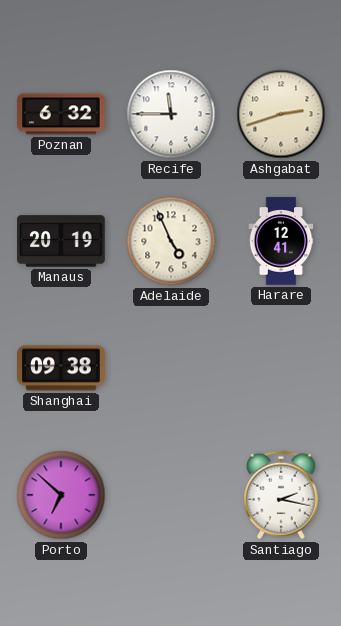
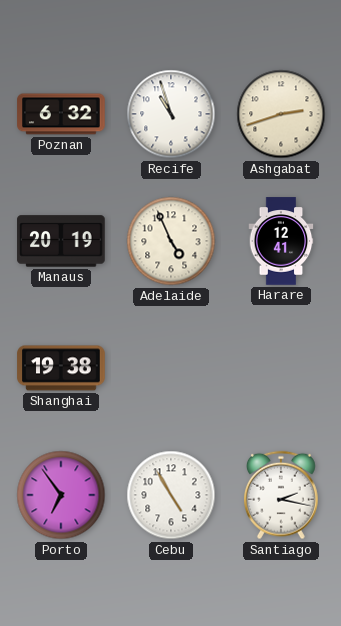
Recife: 11:45 -> 10:57
Shanghai: 09:38 -> 19:38
Porto: 6:52 -> 6:54
Cebu: none -> 4:55
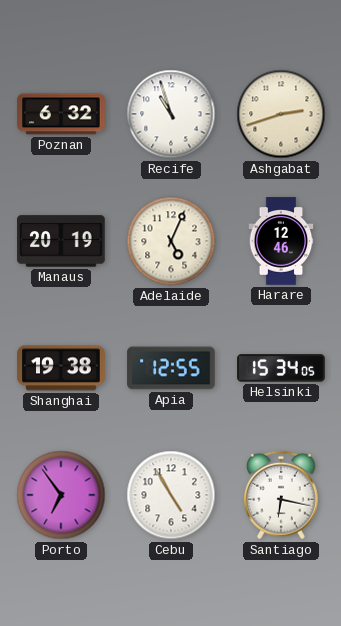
Adelaide: 4:56 -> 5:04
Harare: 12:41 -> 12:46
Apia: none -> 12:55
Helsinki: none -> 15:34
Santiago: 2:17 -> 6:17
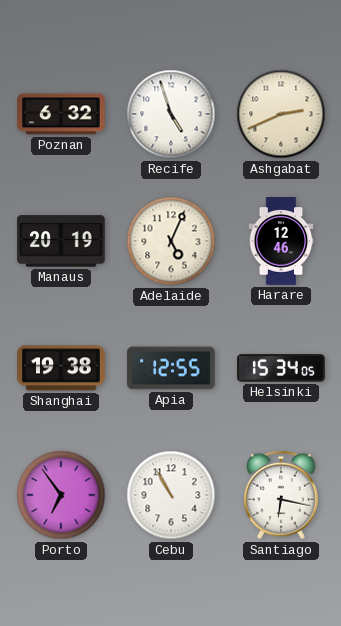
Recife: 10:57 -> 4:57
Ashgabat: 2:42 -> 2:41
Cebu: 4:55 -> 10:55
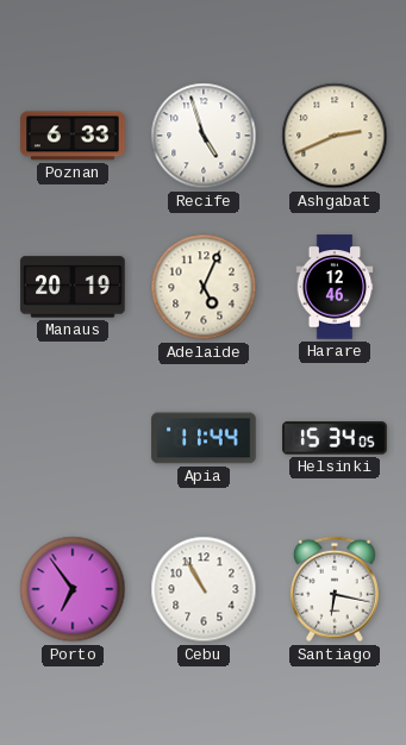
Poznan: 6:32 -> 6:33
Shanghai: 19:38 -> none
Apia: 12:55 -> 11:44
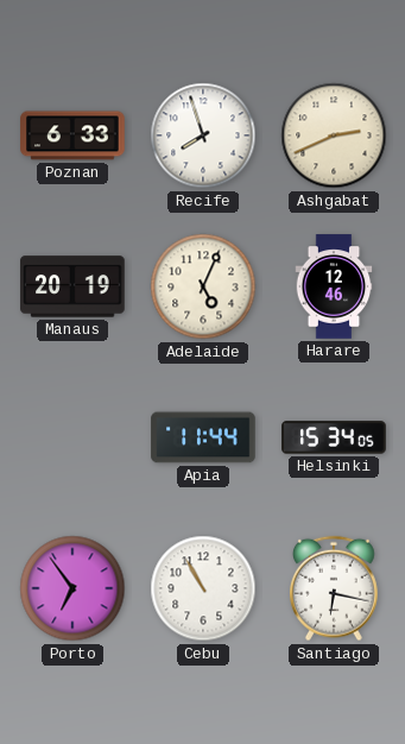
Recife: 4:57 -> 7:57
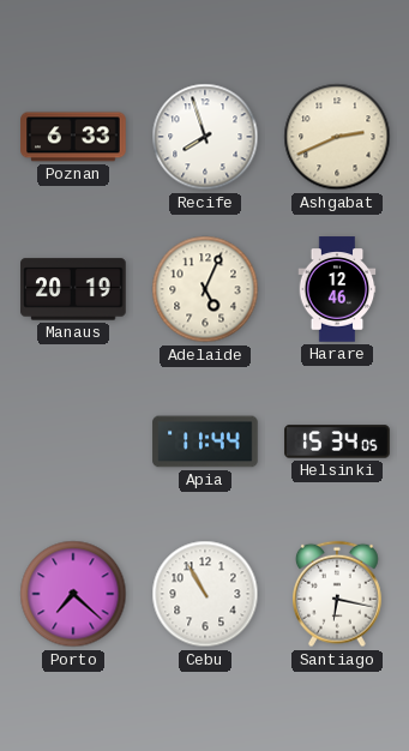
Porto: 6:54 -> 7:22
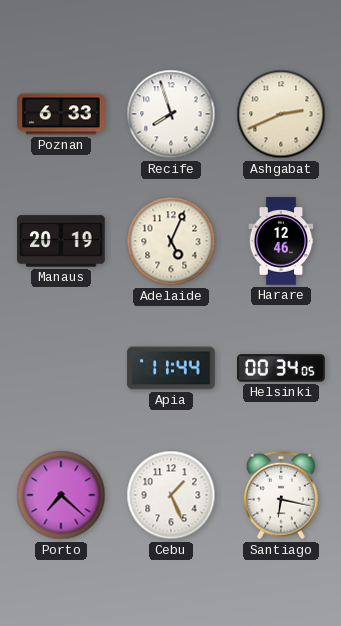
Helsinki: 15:34 -> 00:34
Cebu: 10:55 -> 1:26
